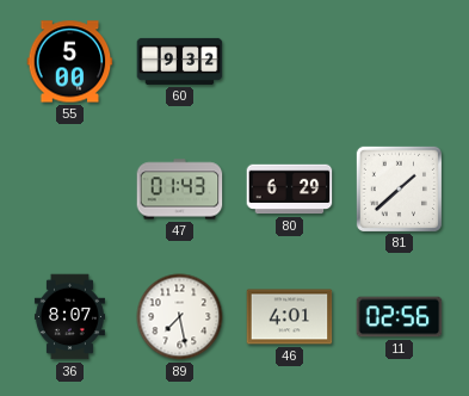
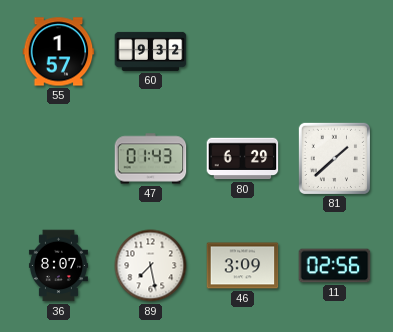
55: 5:00 -> 1:57
46: 4:01 -> 3:09
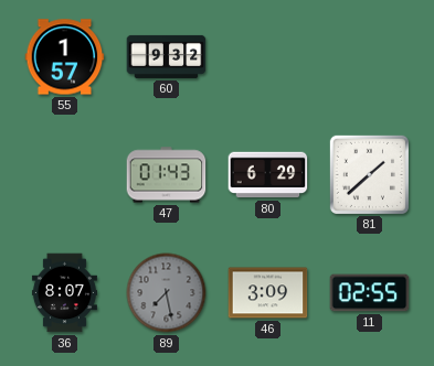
89 dial: white -> grey
11: 02:56 -> 02:55
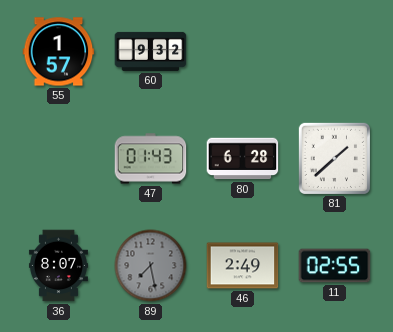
80: 6:29 -> 6:28
46: 3:09 -> 2:49
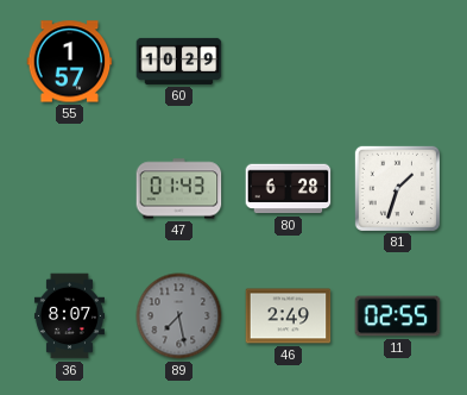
60: 9:32 -> 10:29
81: 1:38 -> 1:33
